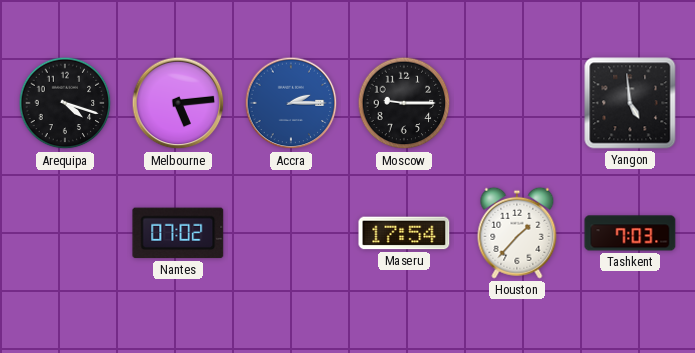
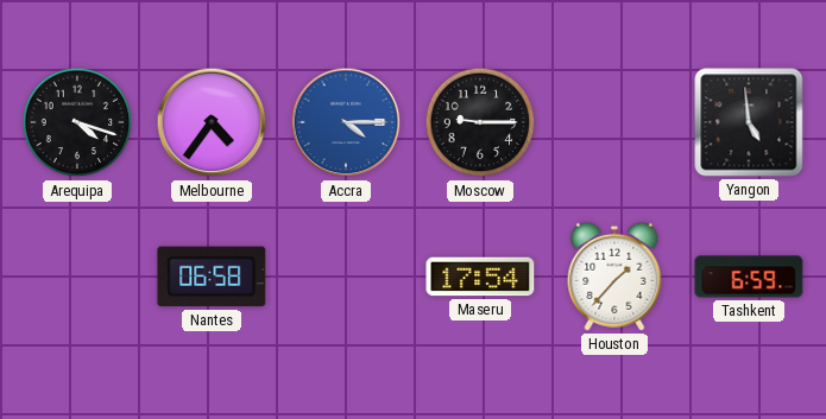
Melbourne: 5:14 -> 4:36
Accra: 2:15 -> 4:15
Nantes: 07:02 -> 06:58
Tashkent: 7:03 -> 6:59
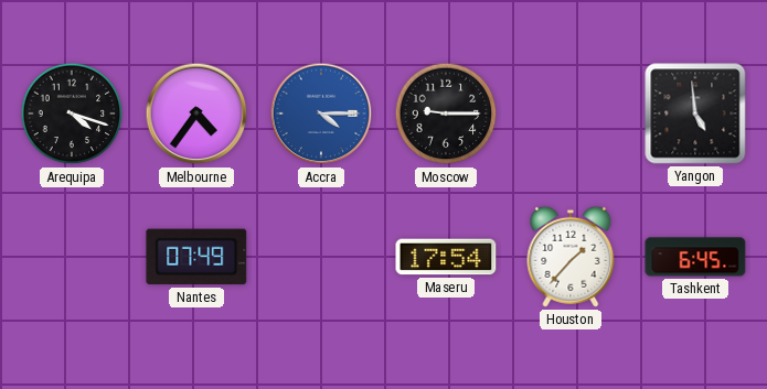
Nantes: 06:58 -> 07:49
Tashkent: 6:59 -> 6:45
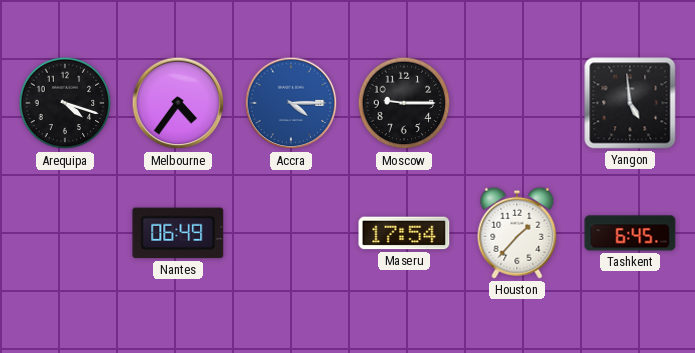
Nantes: 07:49 -> 06:49
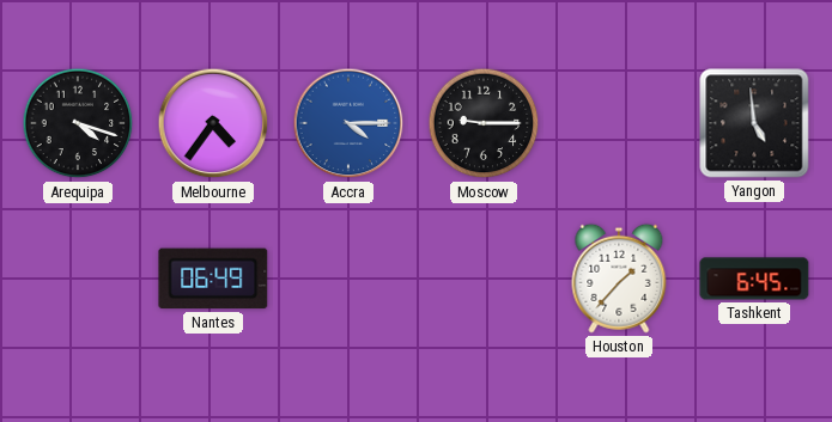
Maseru: 17:54 -> none
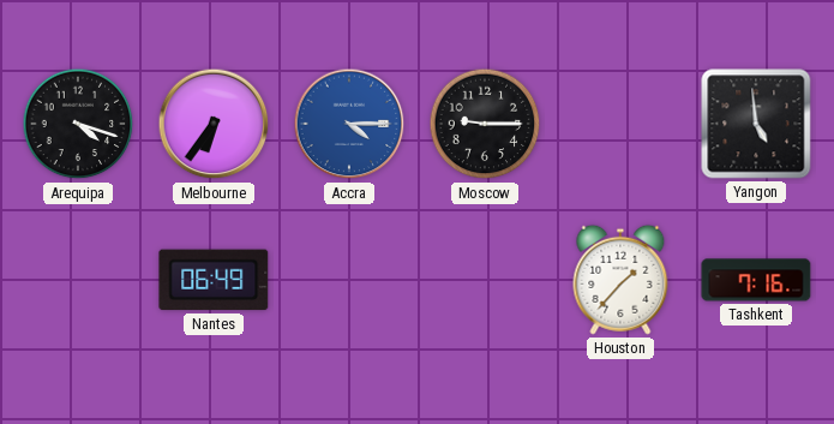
Melbourne: 4:36 -> 6:36
Tashkent: 6:45 -> 7:16
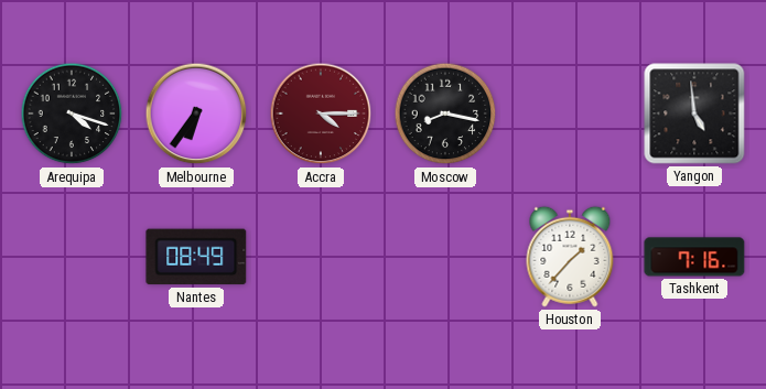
Accra dial: blue -> burgundy
Moscow: 9:15 -> 8:17
Nantes: 06:49 -> 08:49
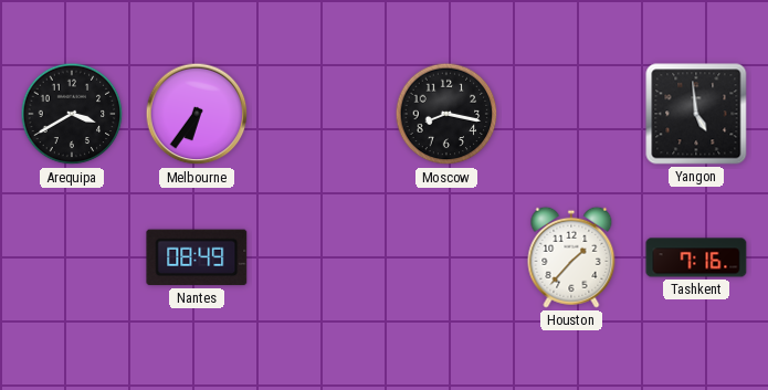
Arequipa: 4:18 -> 3:40
Accra: 4:15 -> none
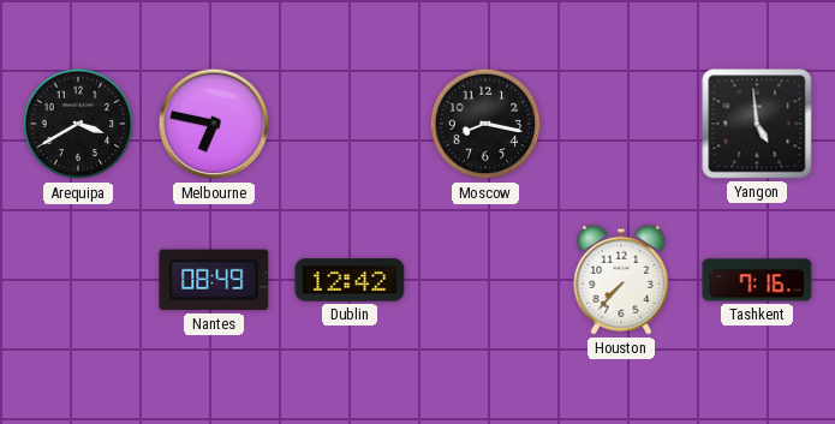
Melbourne: 6:36 -> 6:47
Dublin: none -> 12:42
Houston: 1:37 -> 7:37
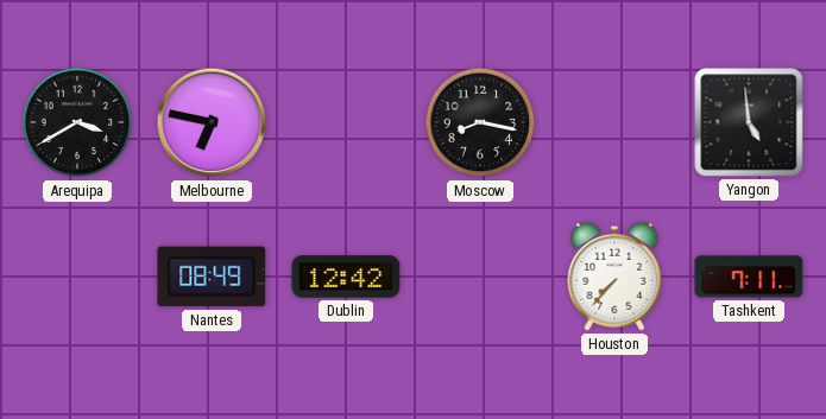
Tashkent: 7:16 -> 7:11
